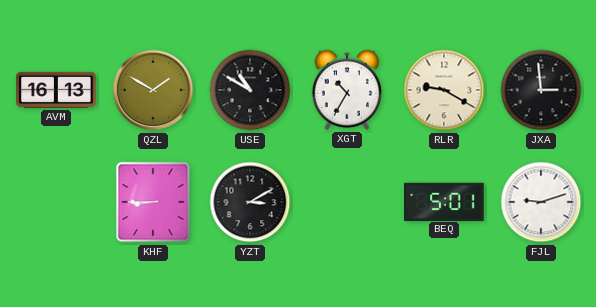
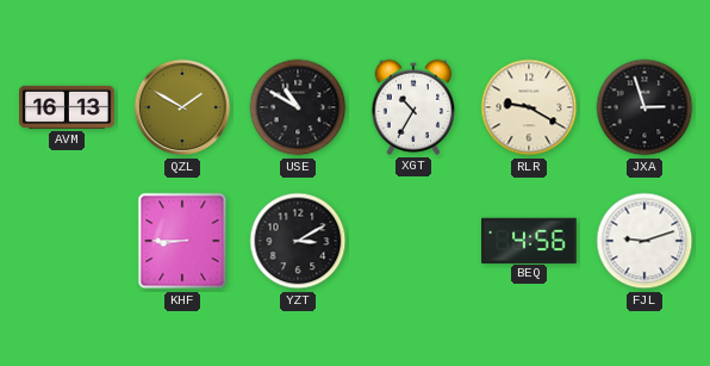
JXA: 2:59 -> 2:57
BEQ: 5:01 -> 4:56
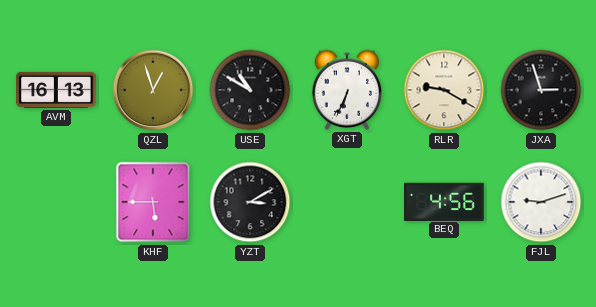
QZL: 1:50 -> 12:57
XGT: 10:35 -> 6:34
KHF: 8:45 -> 5:45
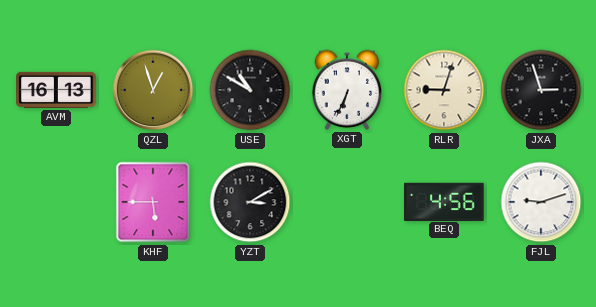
RLR: 9:20 -> 9:03
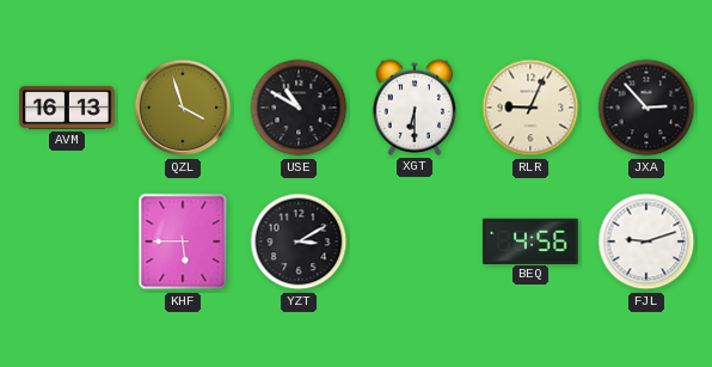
QZL: 12:57 -> 3:57
XGT: 6:34 -> 6:30
RLR: 9:03 -> 9:04
JXA: 2:57 -> 2:53
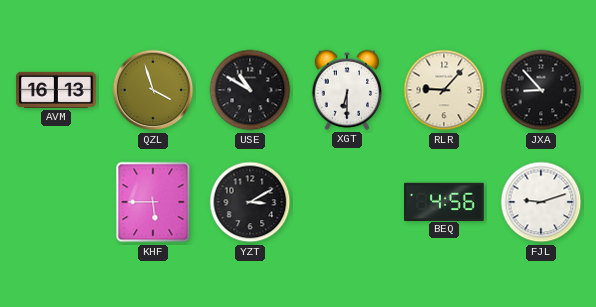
RLR: 9:04 -> 9:07
JXA: 2:53 -> 8:53
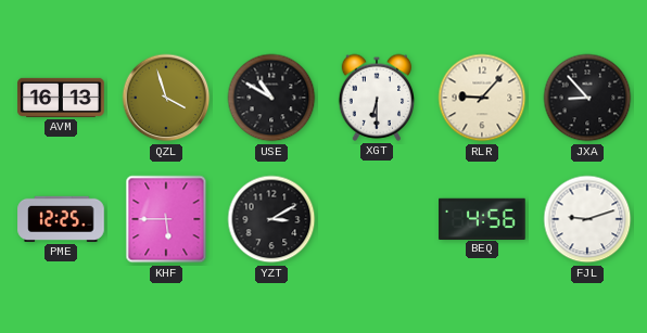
PME: none -> 12:25
